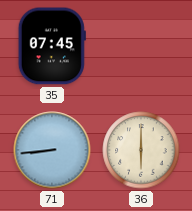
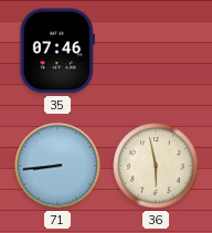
35: 07:45 -> 07:46
36: 6:00 -> 5:58
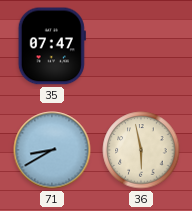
35: 07:46 -> 07:47
71: 8:44 -> 8:40
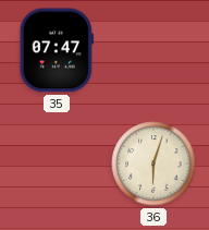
71: 8:40 -> none
36: 5:58 -> 6:03
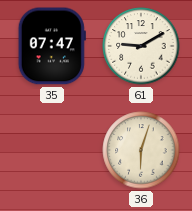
61: none -> 9:10
